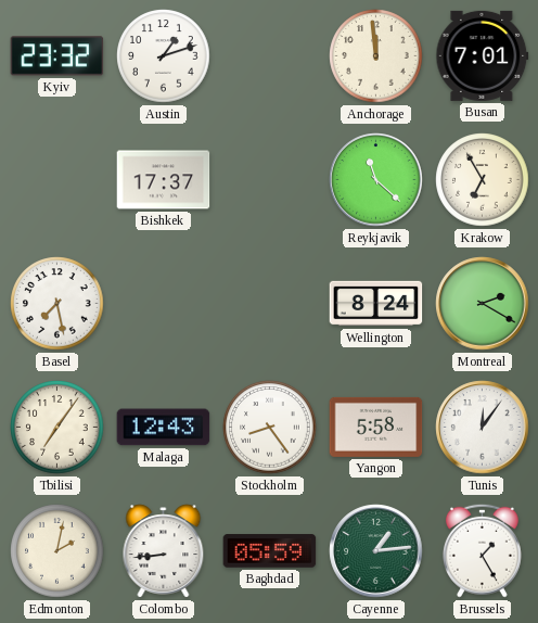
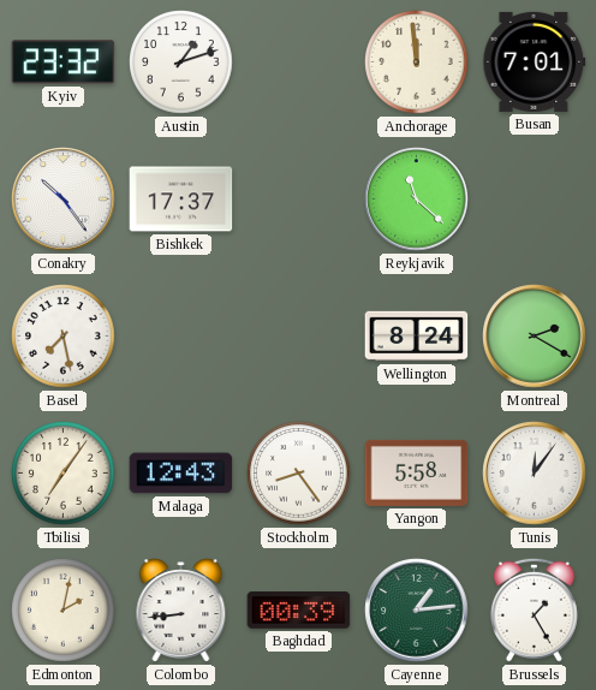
Conakry: none -> 10:24
Krakow: 6:55 -> none
Baghdad: 05:59 -> 00:39
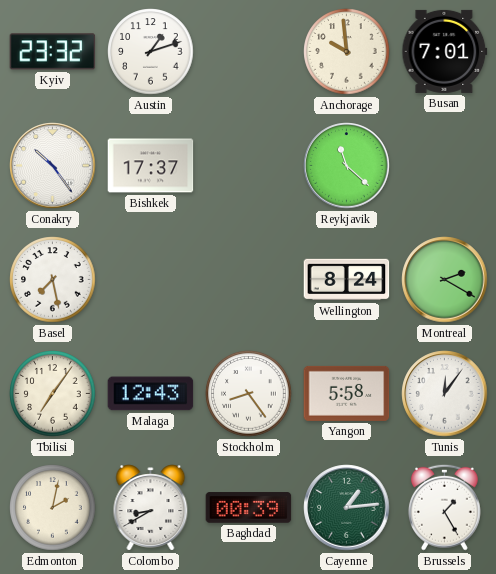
Anchorage: 11:59 -> 9:59
Colombo: 8:44 -> 8:40
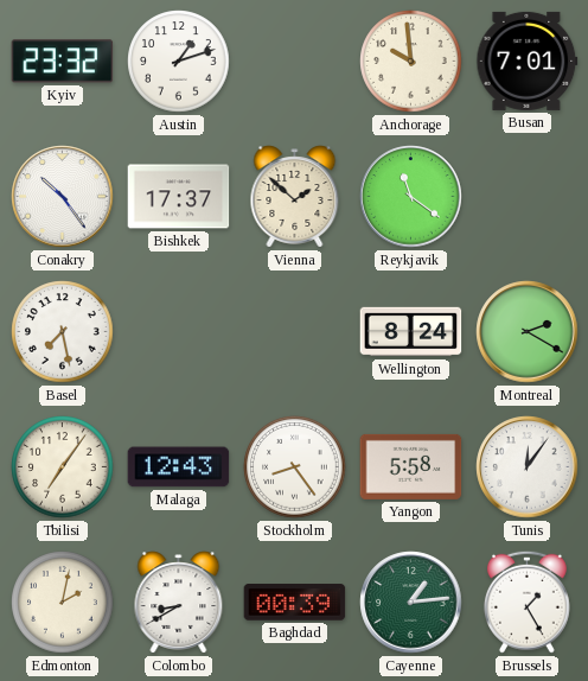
Vienna: none -> 1:52
Reykjavik: 11:22 -> 11:21
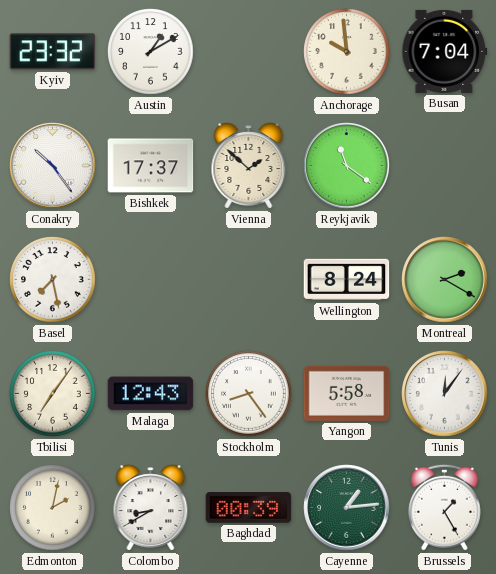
Austin: 1:12 -> 1:10
Busan: 7:01 -> 7:04
